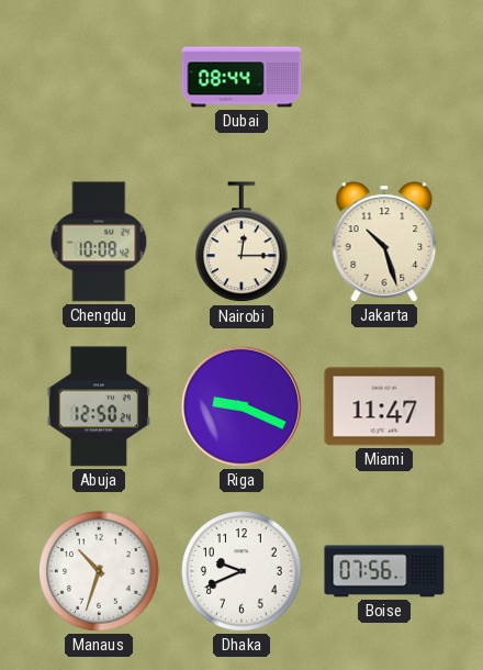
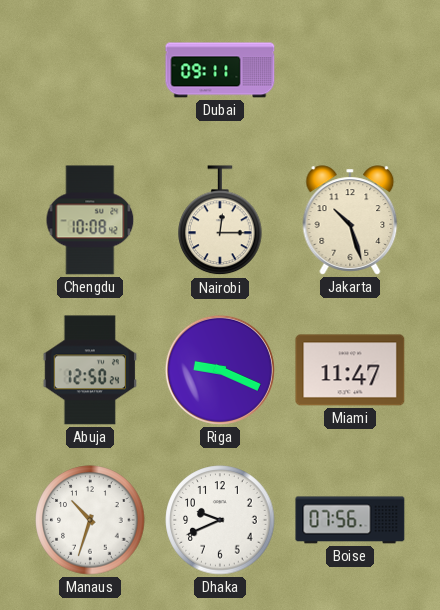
Dubai: 08:44 -> 09:11
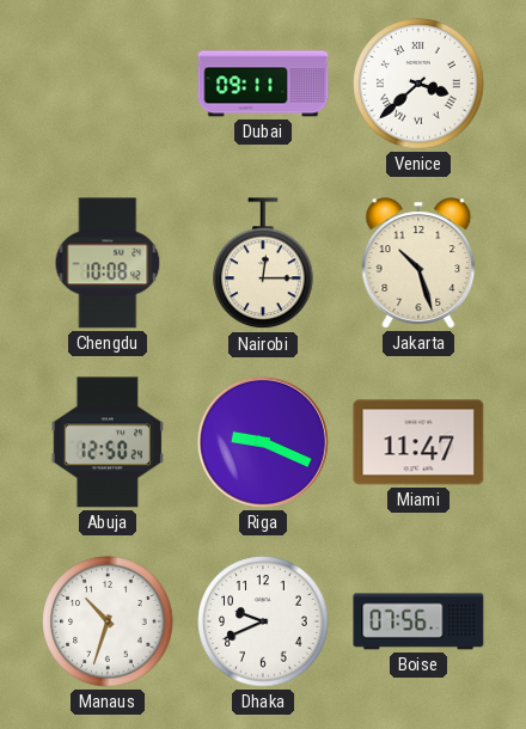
Venice: none -> 3:38
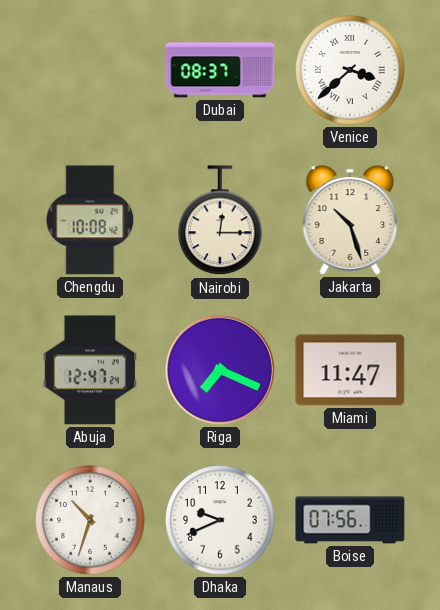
Dubai: 09:11 -> 08:37
Abuja: 12:50 -> 12:47
Riga: 9:19 -> 7:19
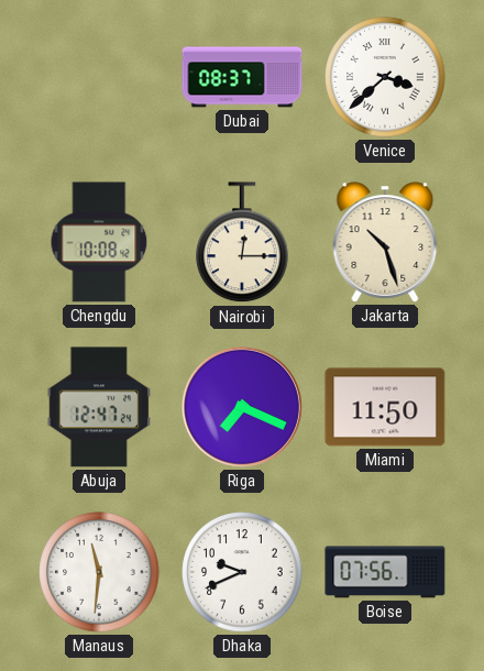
Miami: 11:47 -> 11:50
Manaus: 10:33 -> 11:31
